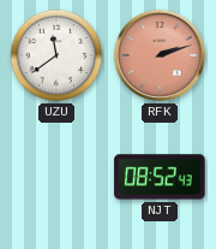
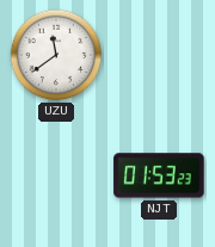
RFK: 2:12 -> none
NJT: 08:52 -> 01:53
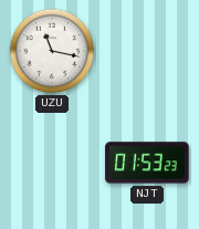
UZU: 11:39 -> 11:17
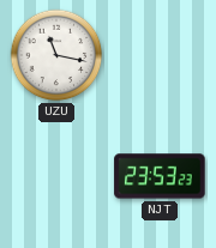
NJT: 01:53 -> 23:53
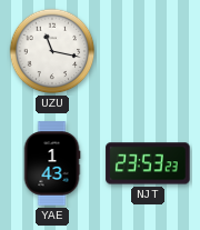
YAE: none -> 1:43
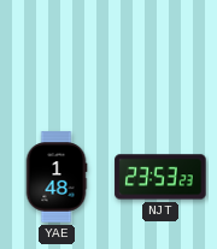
UZU: 11:17 -> none
YAE: 1:43 -> 1:48
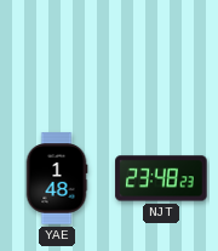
NJT: 23:53 -> 23:48
